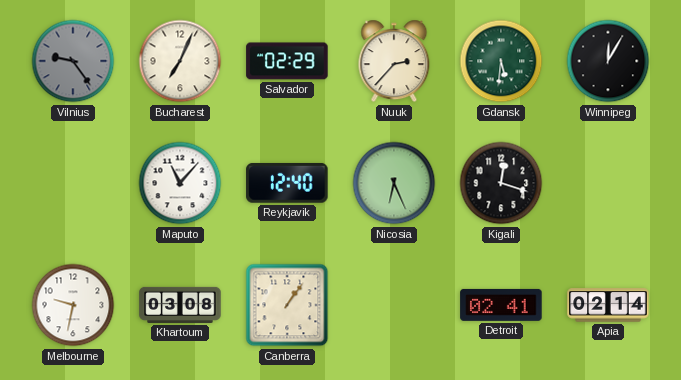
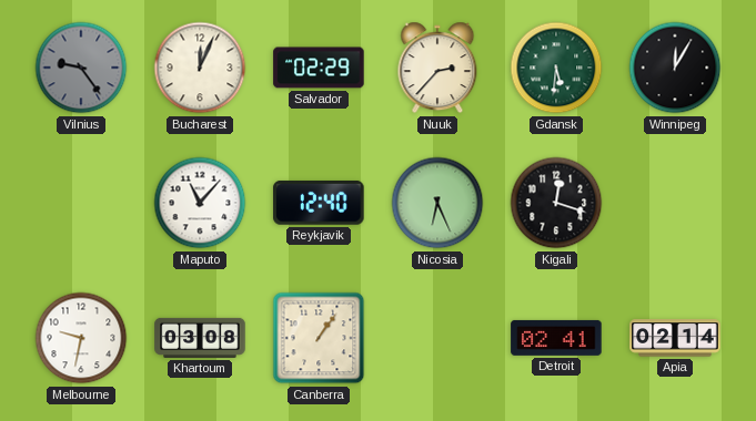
Bucharest: 7:04 -> 12:04
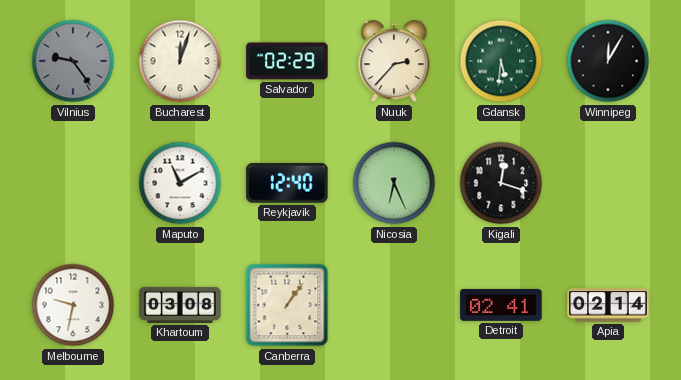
Bucharest: 12:04 -> 12:03
Maputo: 11:07 -> 11:10
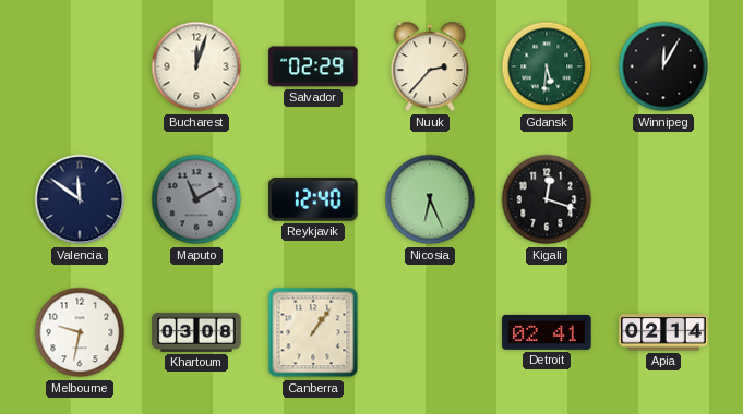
Vilnius: 9:24 -> none
Valencia: none -> 11:51
Maputo dial: white -> grey
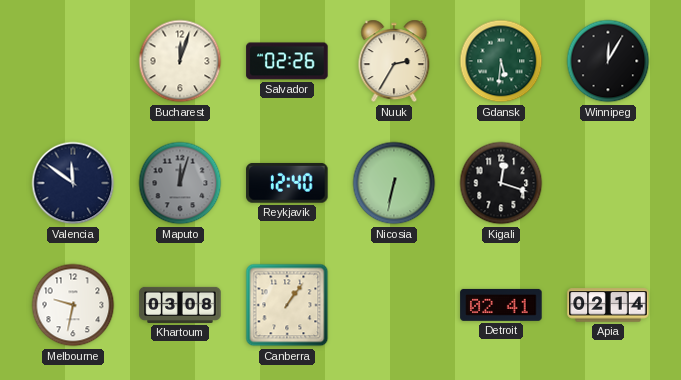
Salvador: 02:29 -> 02:26
Nuuk: 2:37 -> 2:35
Maputo: 11:10 -> 12:03
Nicosia: 6:26 -> 6:32
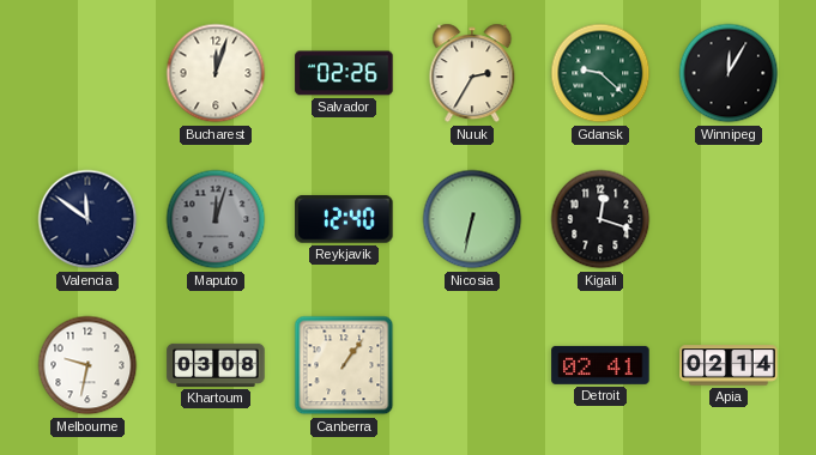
Gdansk: 5:31 -> 9:22
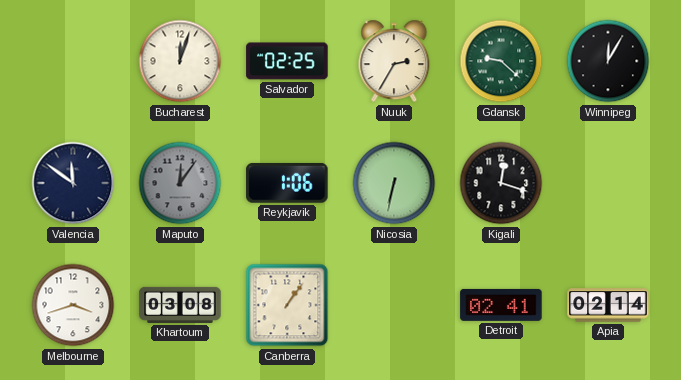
Salvador: 02:26 -> 02:25
Maputo: 12:03 -> 12:06
Reykjavik: 12:40 -> 1:06
Melbourne: 9:32 -> 3:42
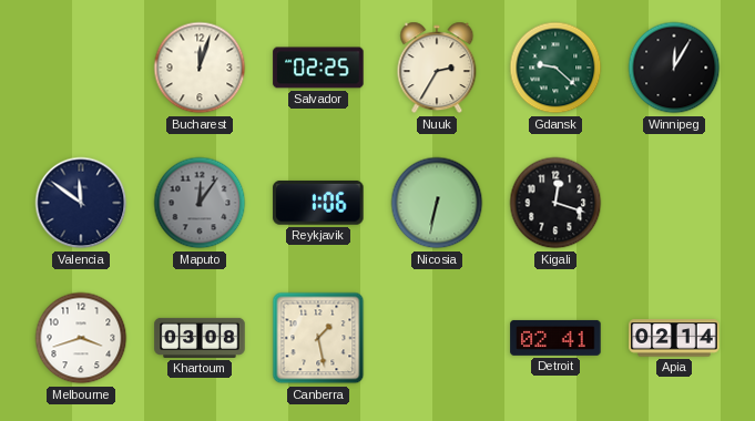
Canberra: 1:06 -> 1:28
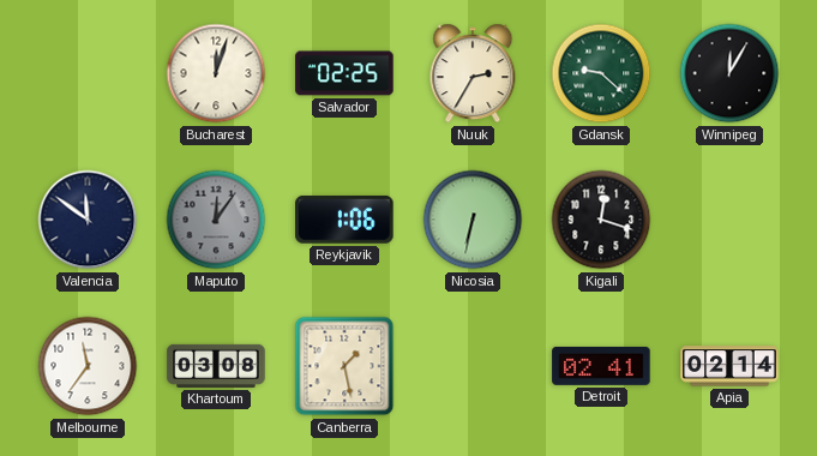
Melbourne: 3:42 -> 11:36
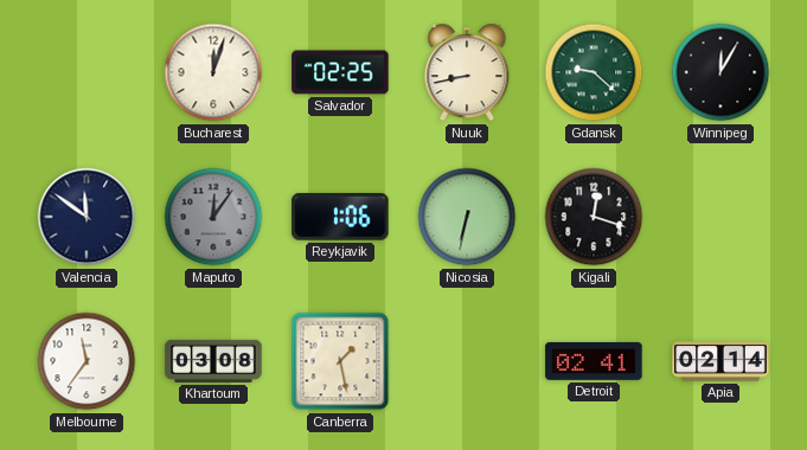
Nuuk: 2:35 -> 8:43
